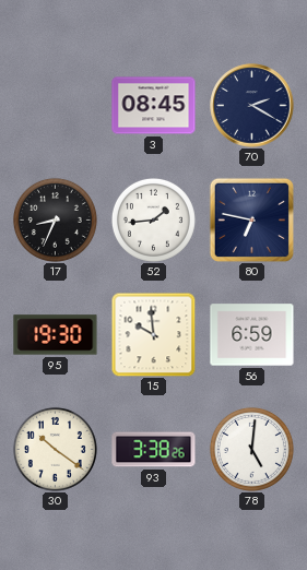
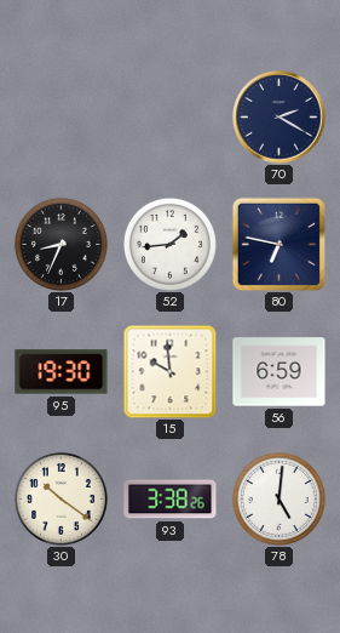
3: 08:45 -> none
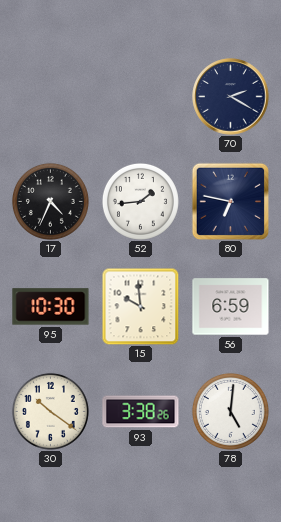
17: 8:34 -> 4:34
95: 19:30 -> 10:30
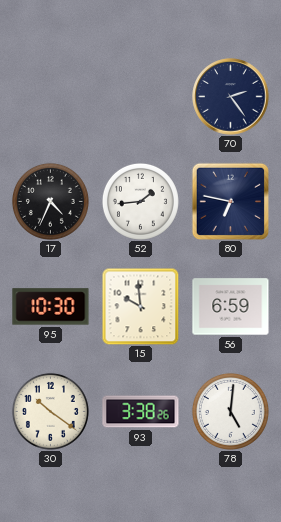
70: 2:20 -> 2:24
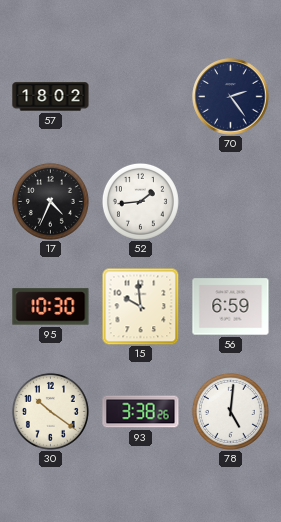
57: none -> 18:02
80: 6:47 -> none
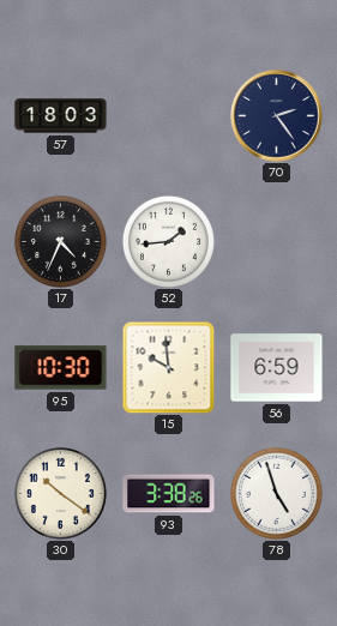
57: 18:02 -> 18:03
78: 5:01 -> 4:57
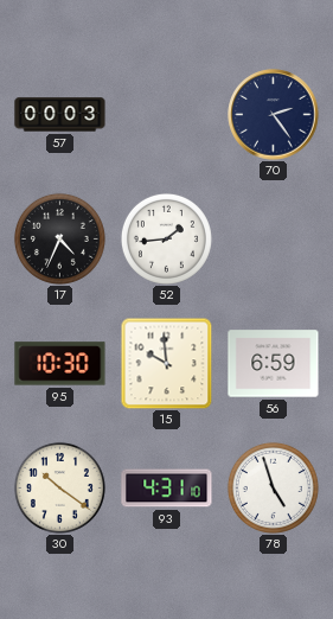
57: 18:03 -> 00:03
93: 3:38 -> 4:31
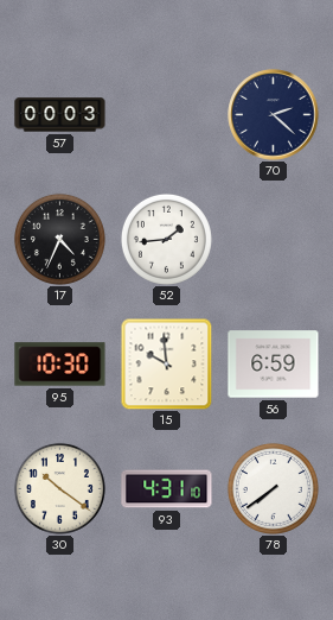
70: 2:24 -> 2:22
78: 4:57 -> 7:39
